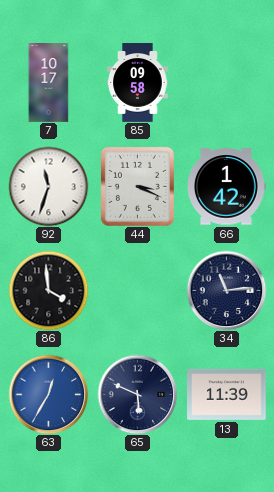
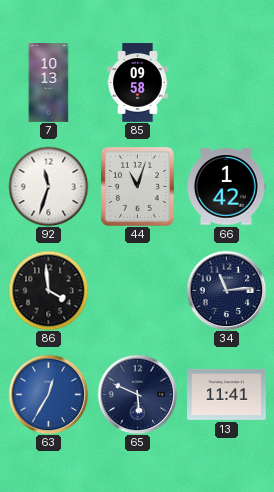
7: 10:17 -> 10:13
44: 3:19 -> 11:03
13: 11:39 -> 11:41
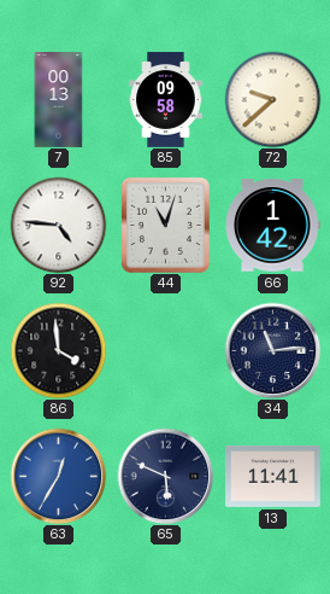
7: 10:13 -> 00:13
72: none -> 9:38
92: 11:33 -> 4:46
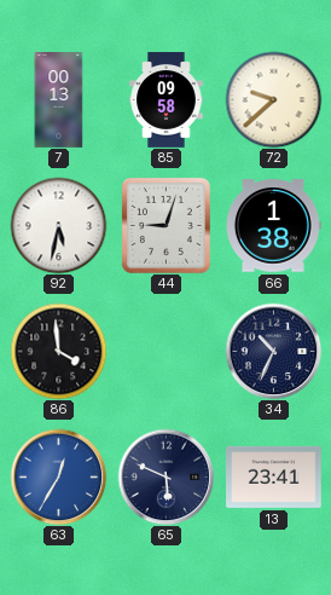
92: 4:46 -> 5:32
44: 11:03 -> 9:03
66: 1:42 -> 1:38
34: 11:14 -> 10:34
13: 11:41 -> 23:41
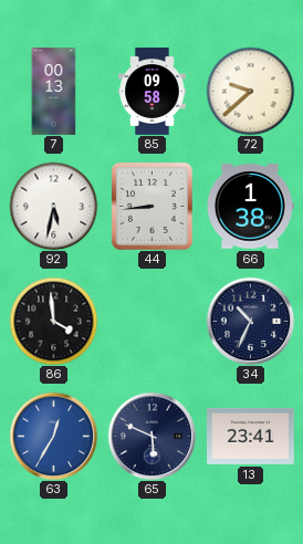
44: 9:03 -> 8:44
